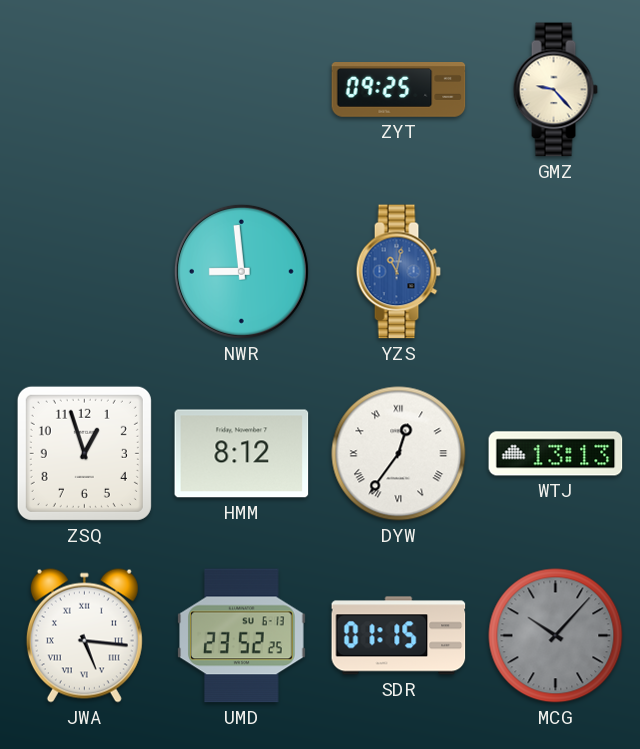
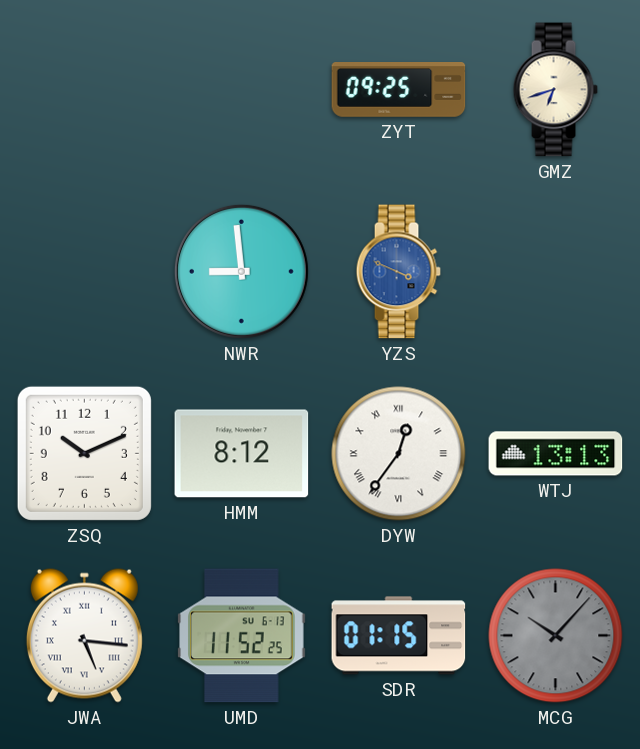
GMZ: 9:23 -> 6:42
YZS: 11:02 -> 3:49
ZSQ: 12:57 -> 10:11
UMD: 23:52 -> 11:52
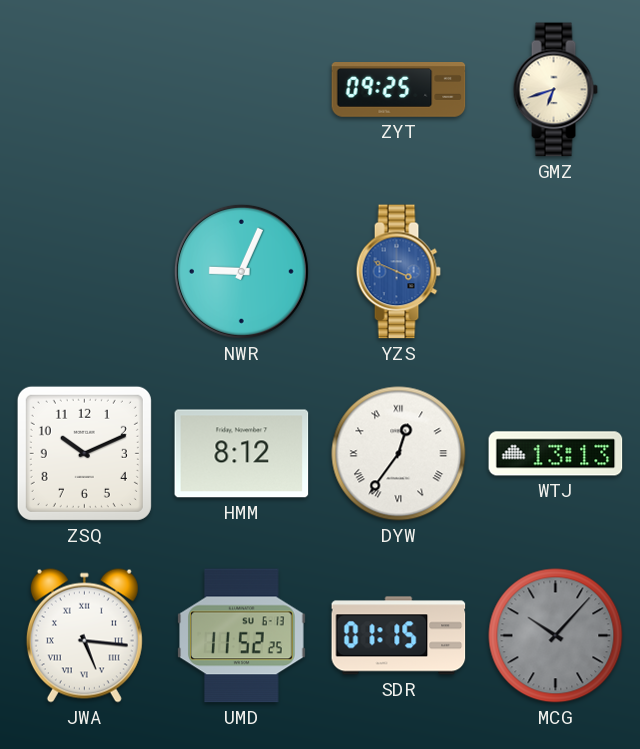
NWR: 8:59 -> 9:04
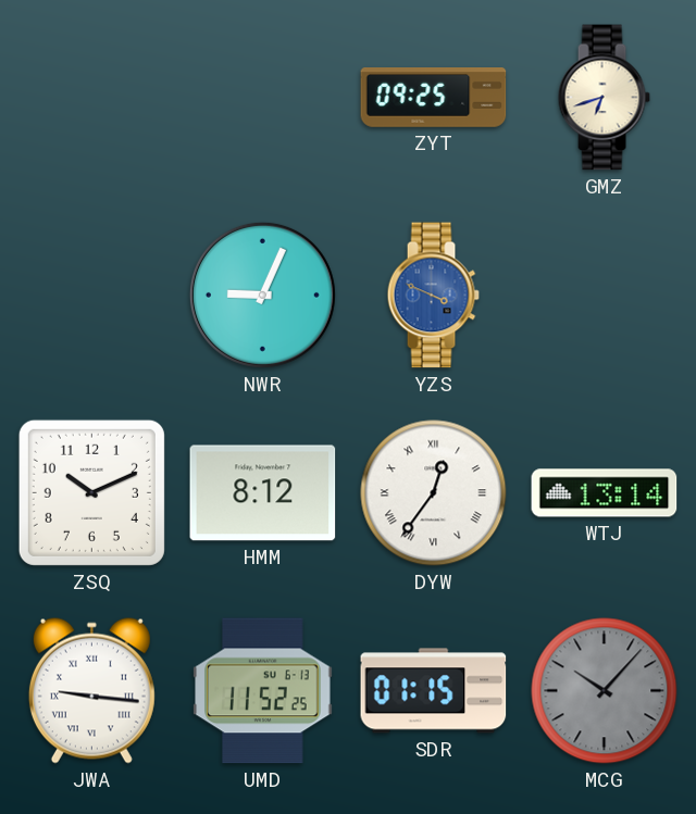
WTJ: 13:13 -> 13:14
JWA: 5:16 -> 9:16
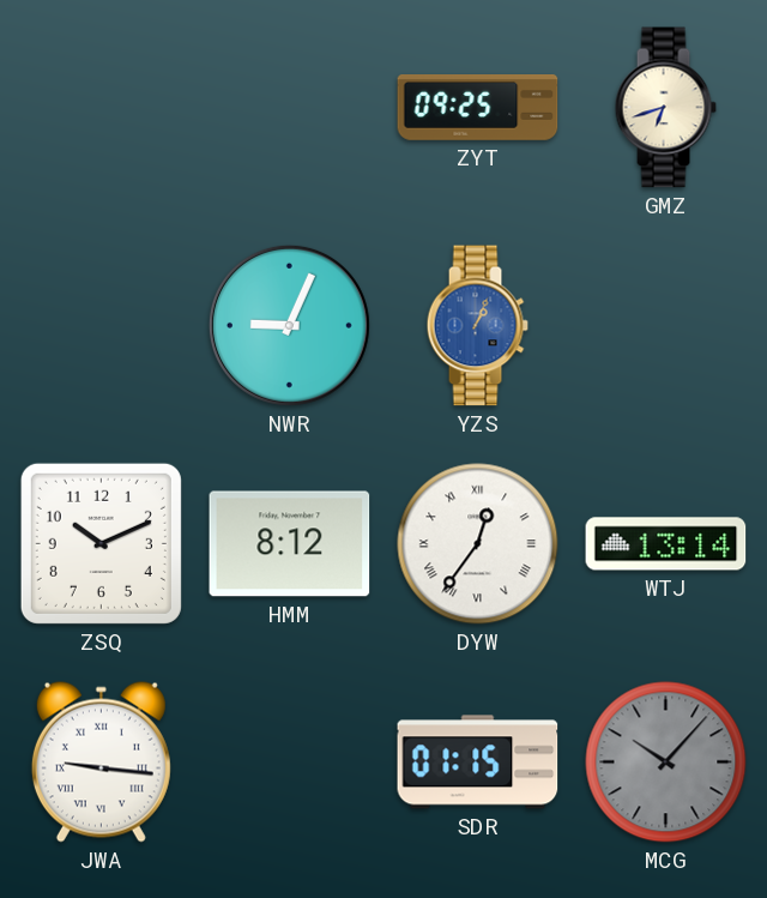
YZS: 3:49 -> 1:04
UMD: 11:52 -> none
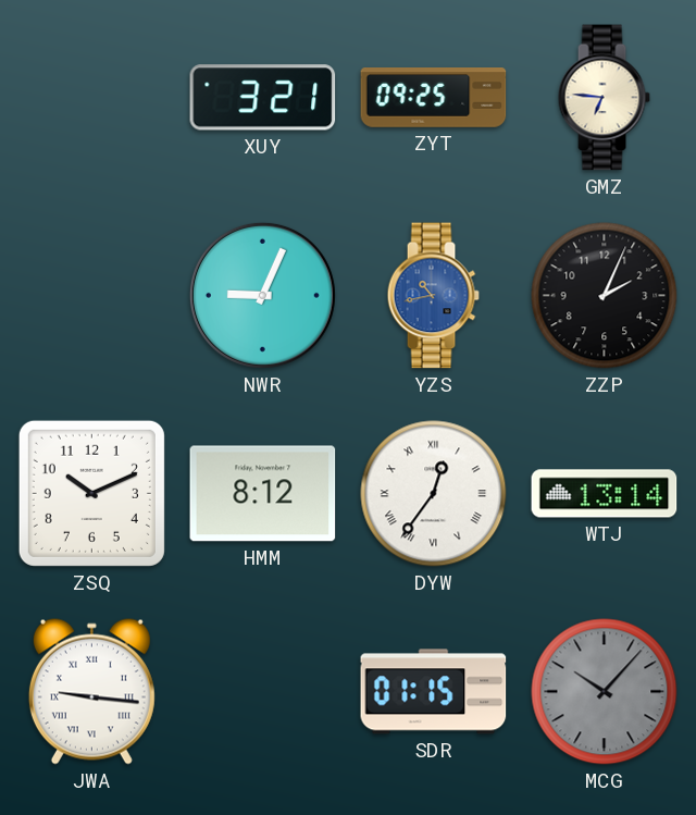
XUY: none -> 3:21
GMZ: 6:42 -> 6:46
YZS: 1:04 -> 10:43
ZZP: none -> 2:04
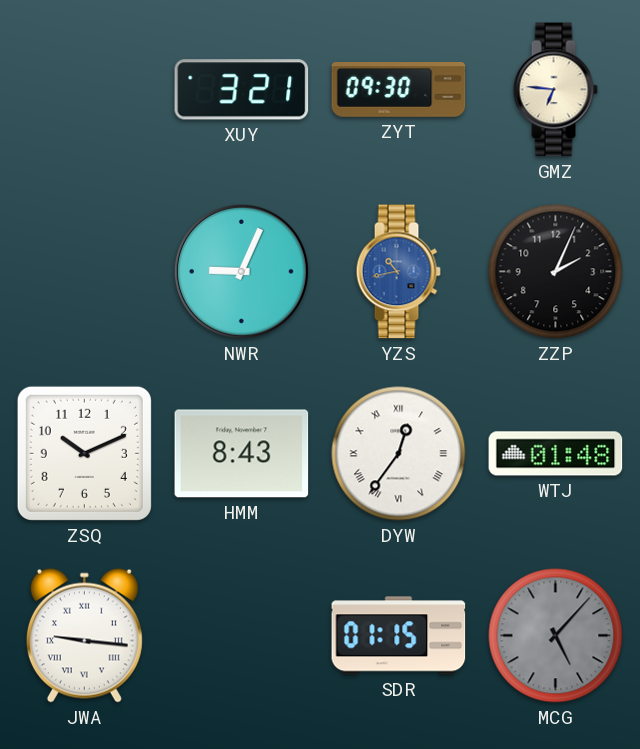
ZYT: 09:25 -> 09:30
HMM: 8:12 -> 8:43
WTJ: 13:14 -> 01:48
MCG: 10:07 -> 5:07
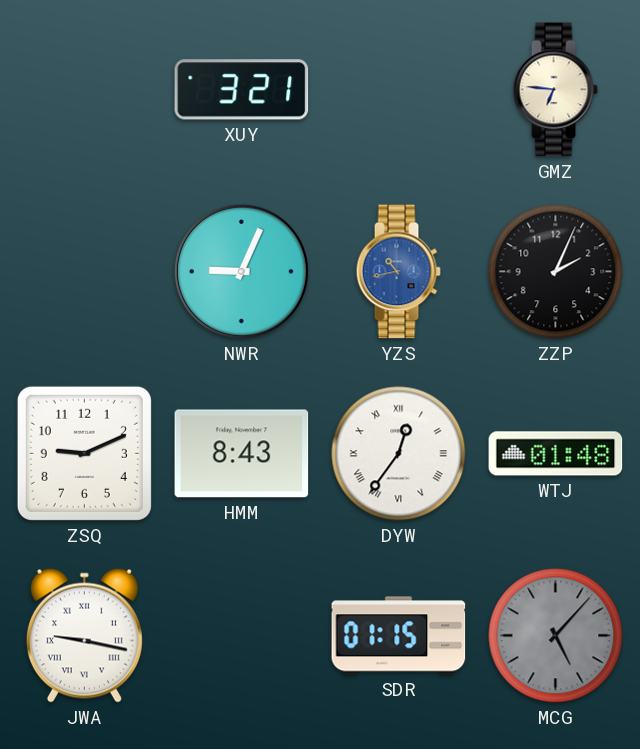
ZYT: 09:30 -> none
ZSQ: 10:11 -> 9:11
JWA: 9:16 -> 9:17
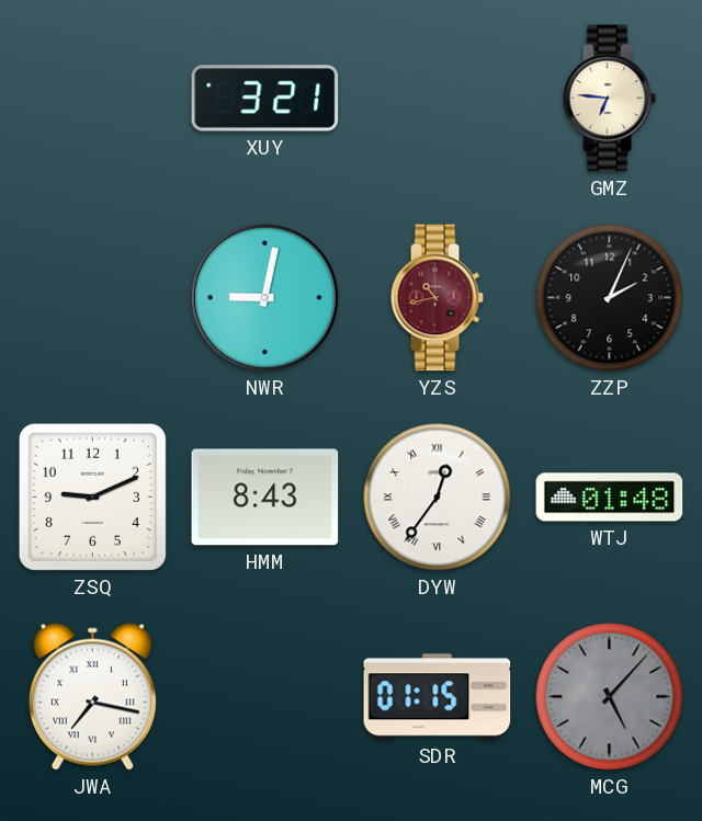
NWR: 9:04 -> 9:02
YZS dial: blue -> burgundy
JWA: 9:17 -> 7:17
